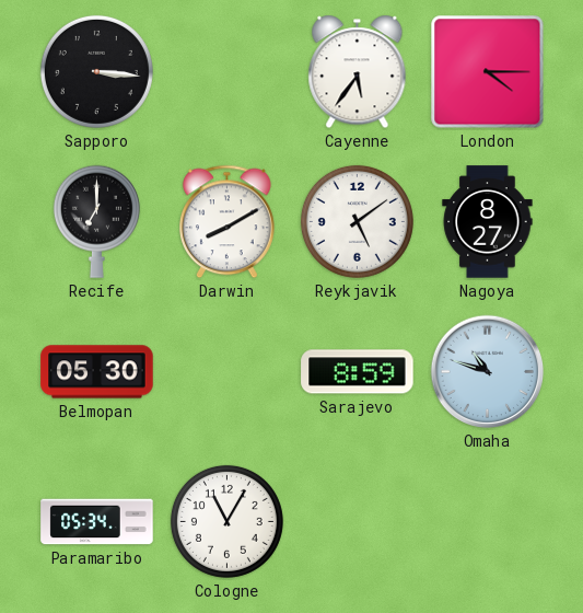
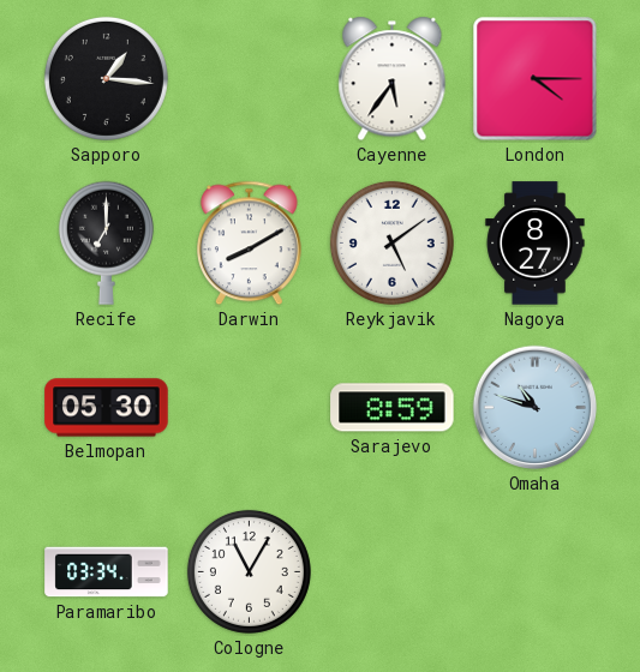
Sapporo: 3:16 -> 1:16
Paramaribo: 05:34 -> 03:34
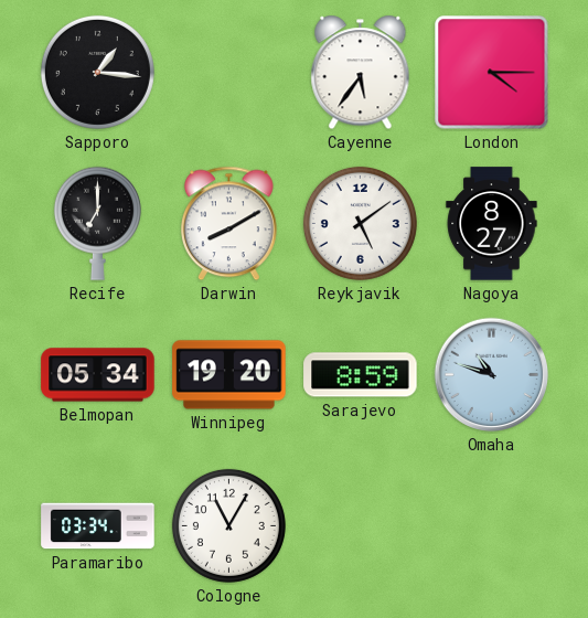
Belmopan: 05:30 -> 05:34
Winnipeg: none -> 19:20
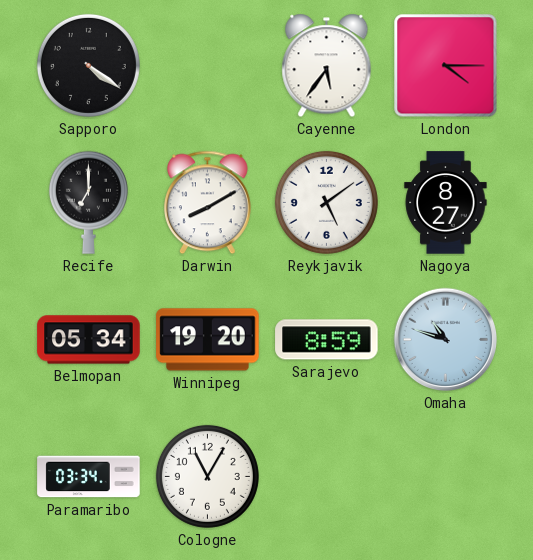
Sapporo: 1:16 -> 4:21
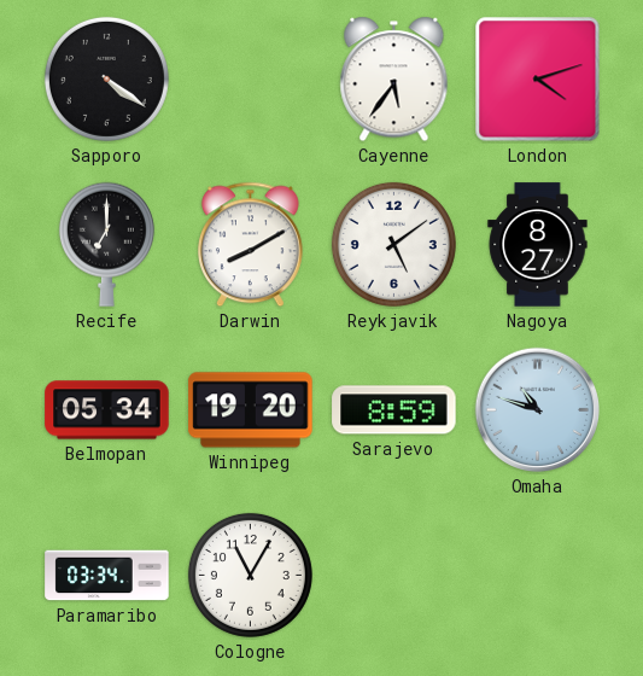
London: 4:15 -> 4:12
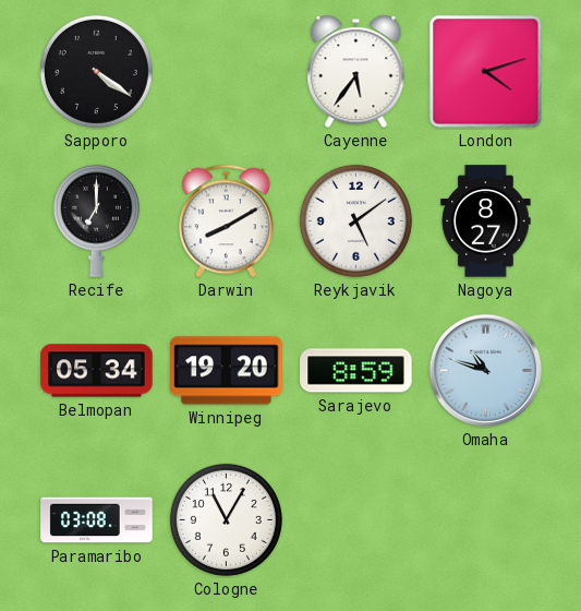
Paramaribo: 03:34 -> 03:08
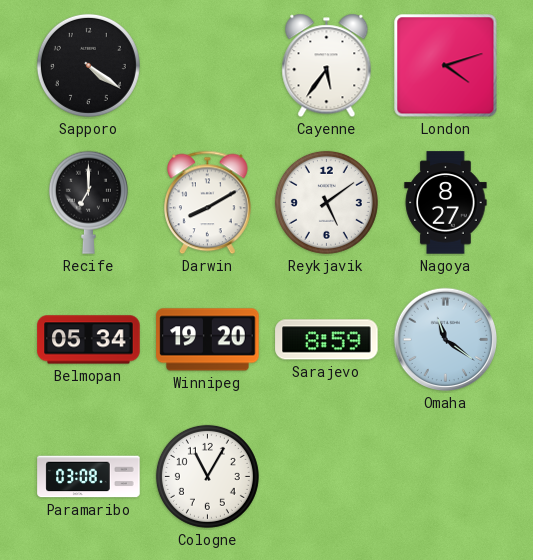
Omaha: 10:48 -> 11:21
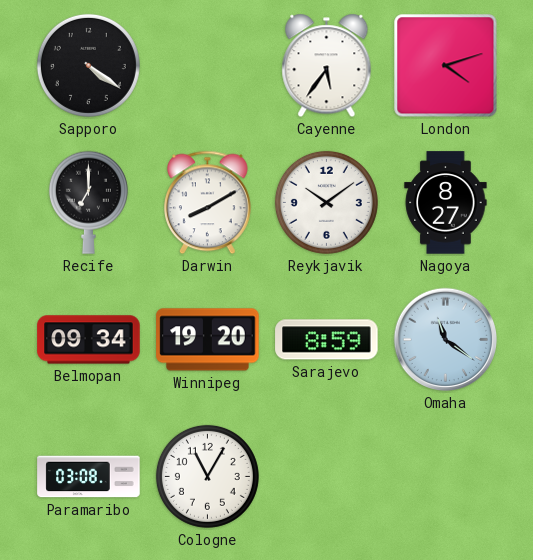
Reykjavik: 5:09 -> 10:09
Belmopan: 05:34 -> 09:34
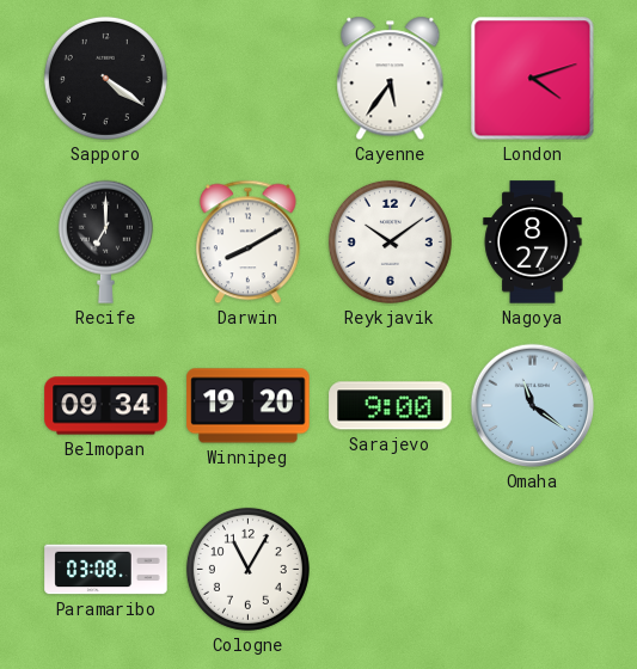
Sarajevo: 8:59 -> 9:00
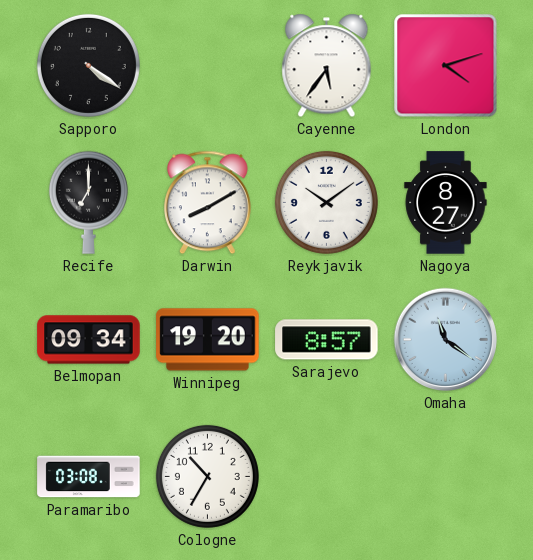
Sarajevo: 9:00 -> 8:57
Cologne: 11:05 -> 10:35
